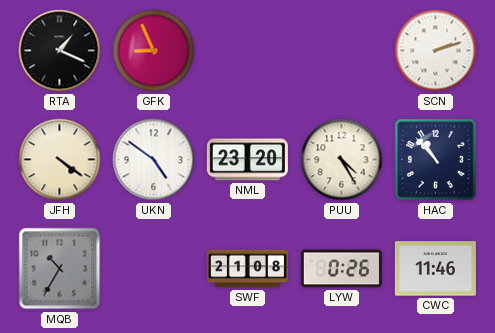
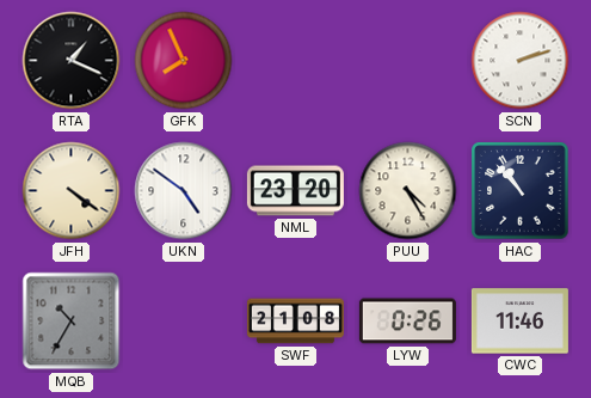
GFK: 8:56 -> 7:56
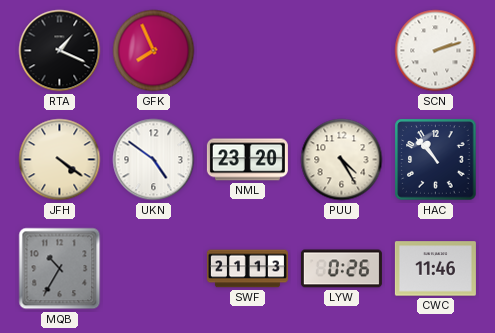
SWF: 21:08 -> 21:13
